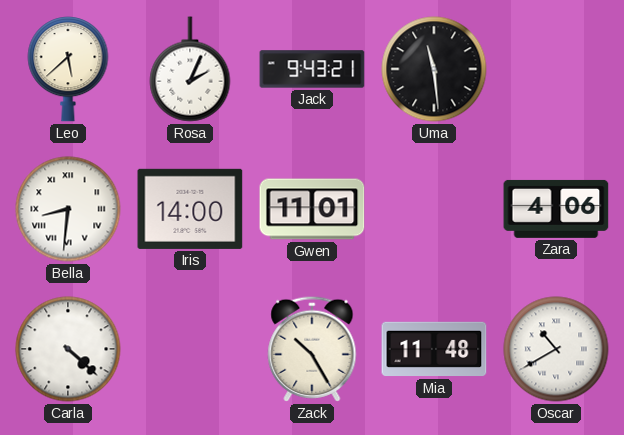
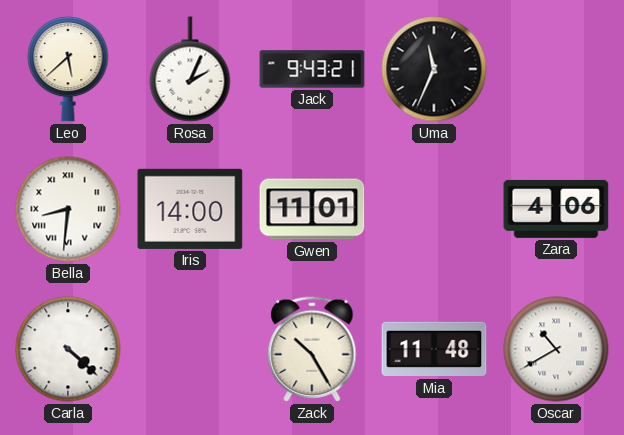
Uma: 11:29 -> 11:34
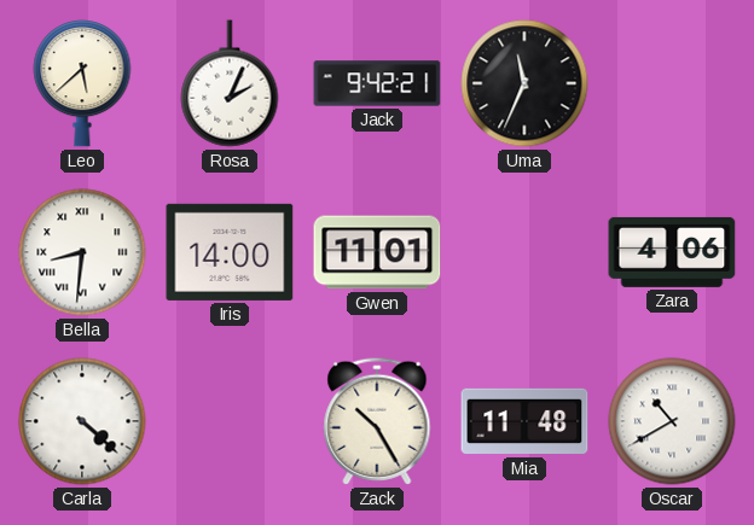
Jack: 9:43 -> 9:42
